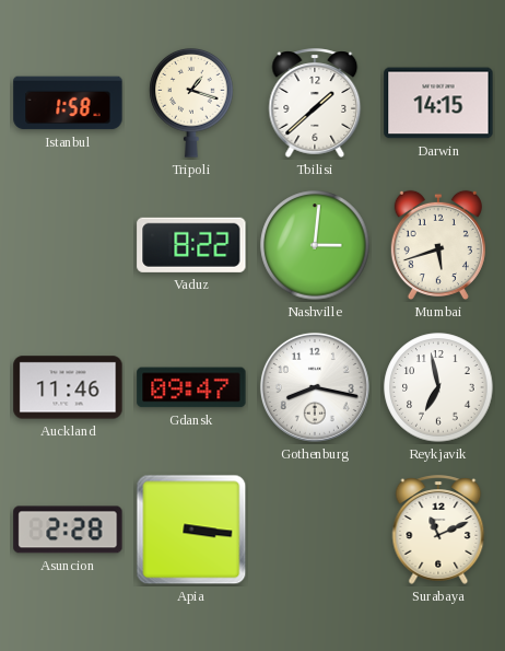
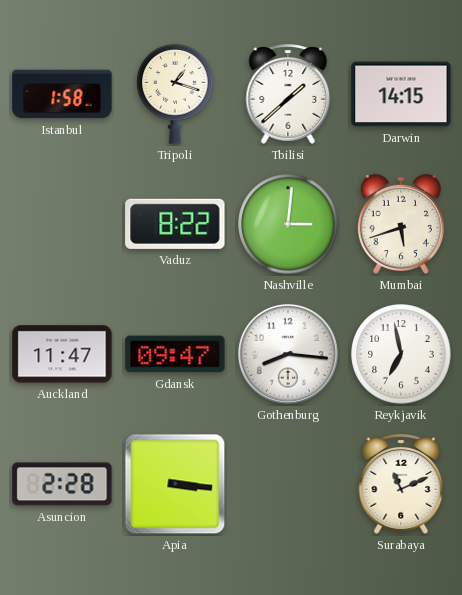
Auckland: 11:46 -> 11:47
Gothenburg: 8:17 -> 8:16
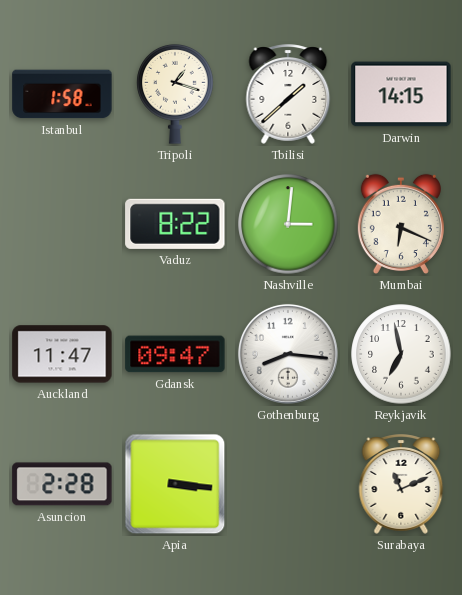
Mumbai: 5:42 -> 6:19
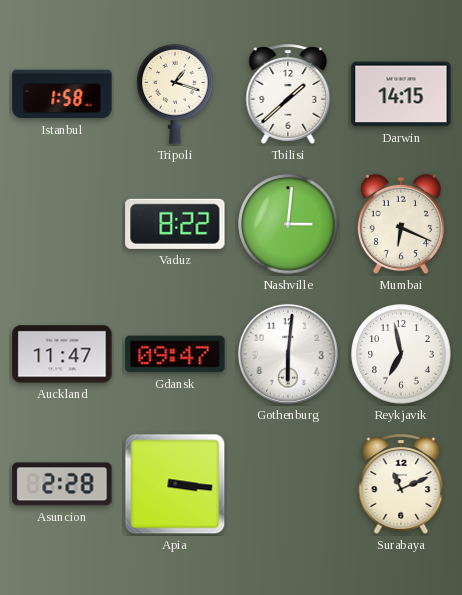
Gothenburg: 8:16 -> 6:01
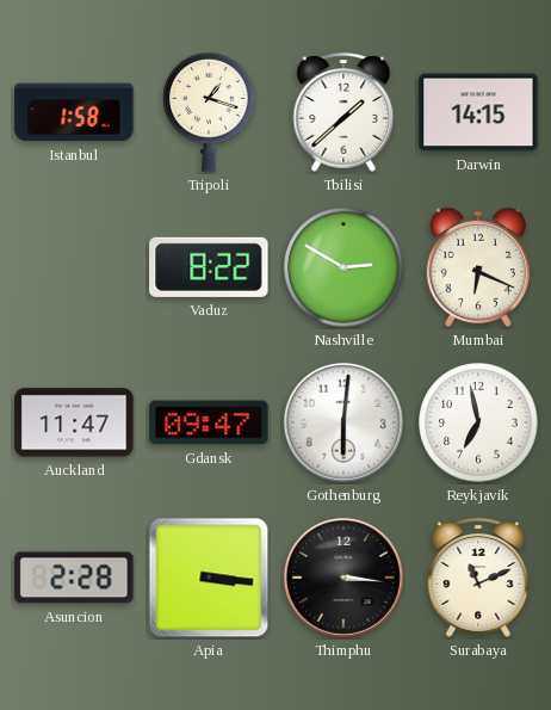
Nashville: 3:01 -> 2:50
Thimphu: none -> 3:16
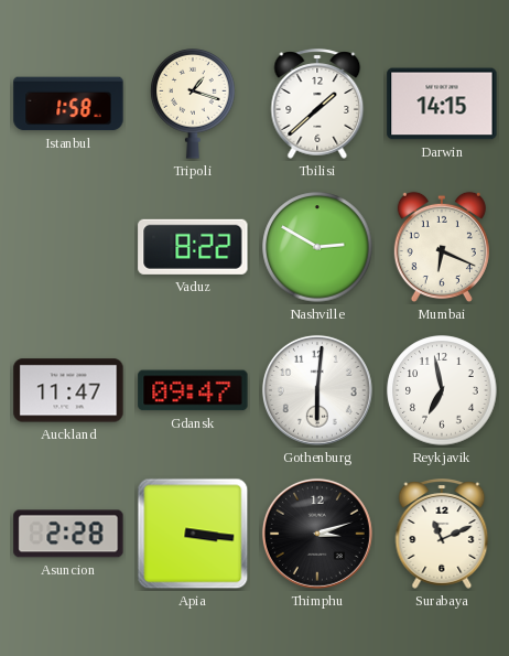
Thimphu: 3:16 -> 3:12
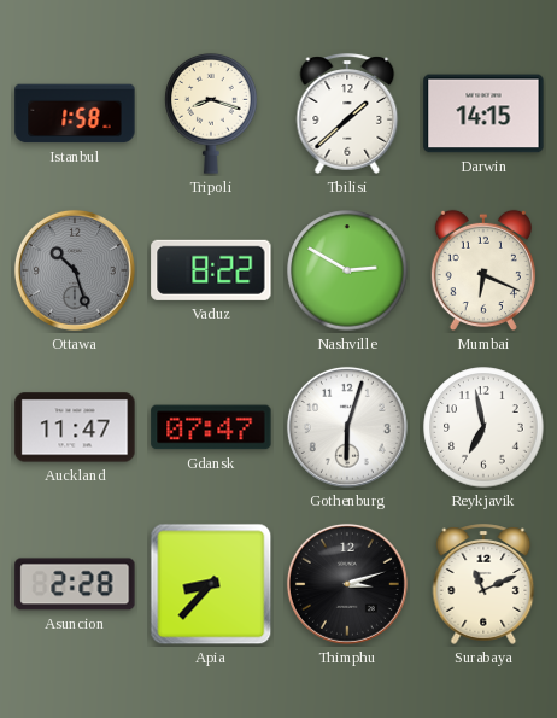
Tripoli: 1:18 -> 8:18
Ottawa: none -> 10:27
Gdansk: 09:47 -> 07:47
Gothenburg: 6:01 -> 6:03
Apia: 3:16 -> 8:37
